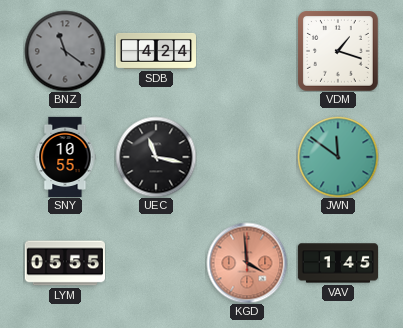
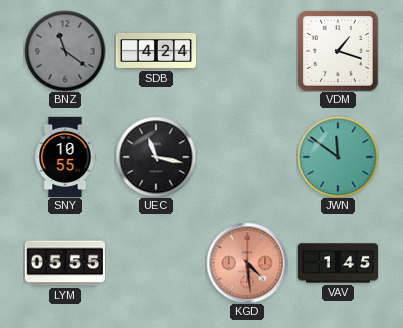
KGD: 3:59 -> 4:29
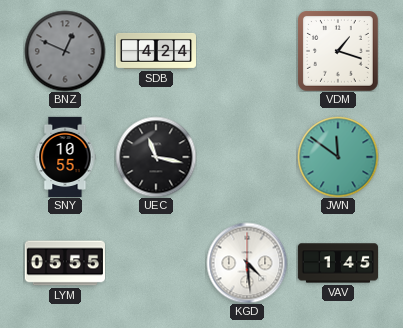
BNZ: 11:21 -> 12:49
KGD dial: salmon -> white
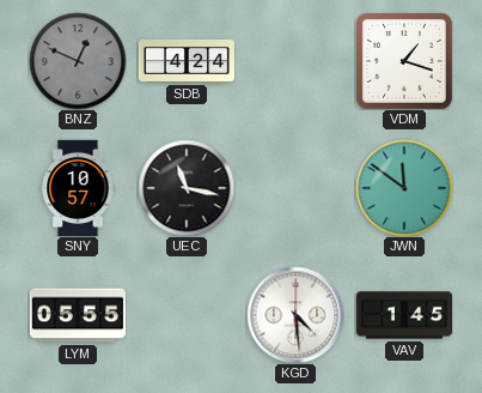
SNY: 10:55 -> 10:57
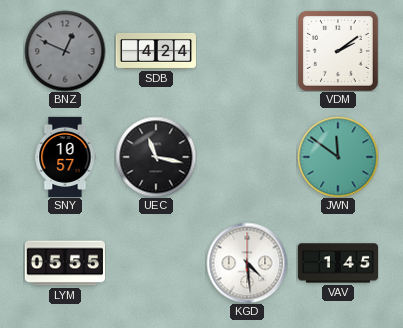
VDM: 1:18 -> 2:09
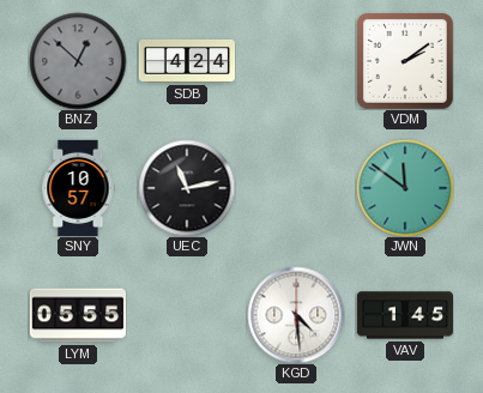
BNZ: 12:49 -> 12:52
UEC: 11:17 -> 11:13
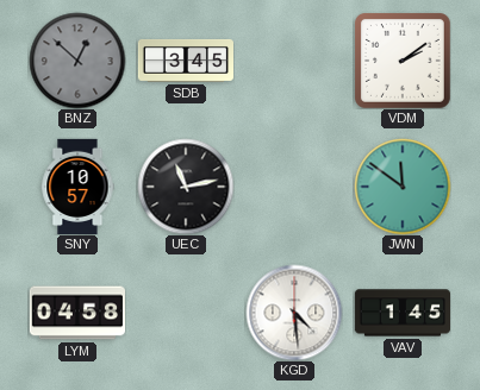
SDB: 4:24 -> 3:45
LYM: 05:55 -> 04:58
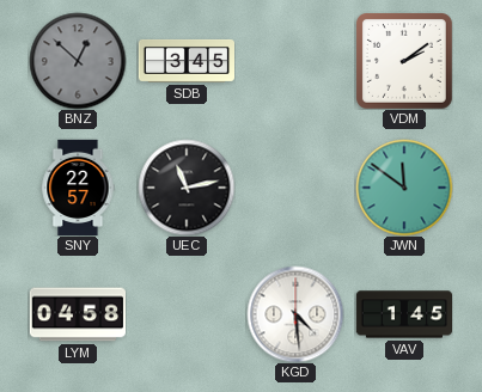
SNY: 10:57 -> 22:57
